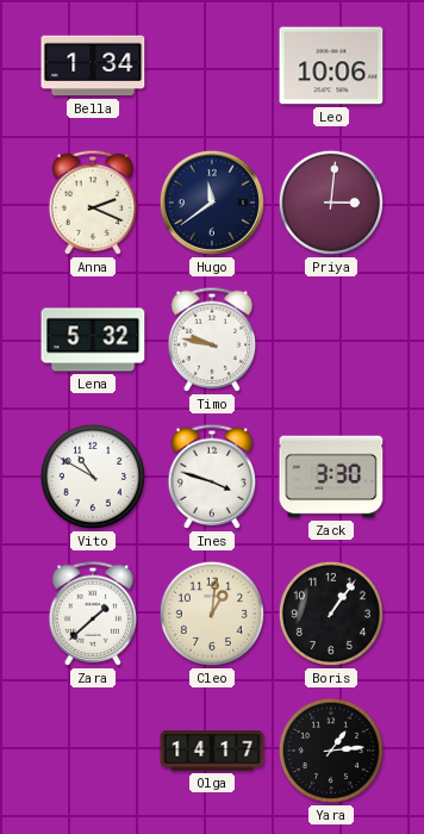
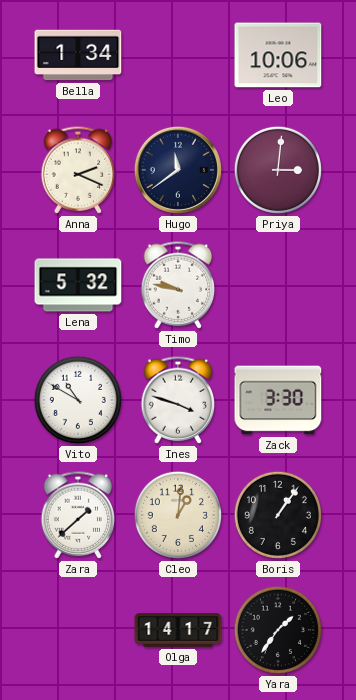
Yara: 1:14 -> 1:36
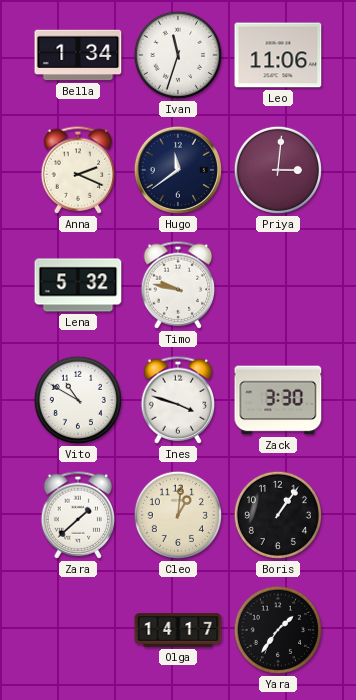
Ivan: none -> 11:33
Leo: 10:06 -> 11:06
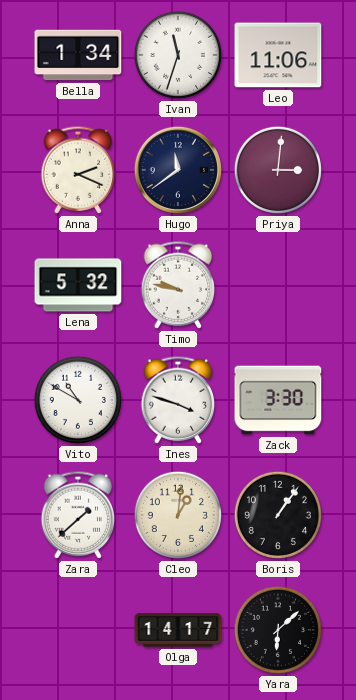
Yara: 1:36 -> 6:08
